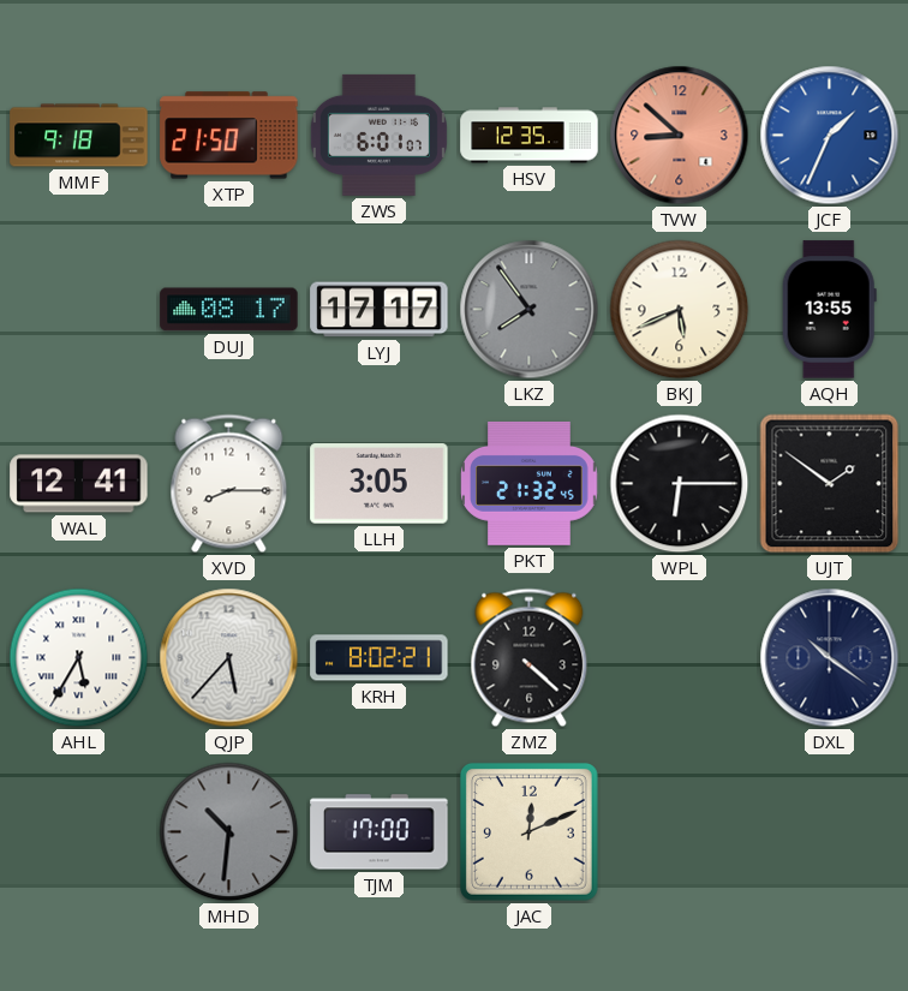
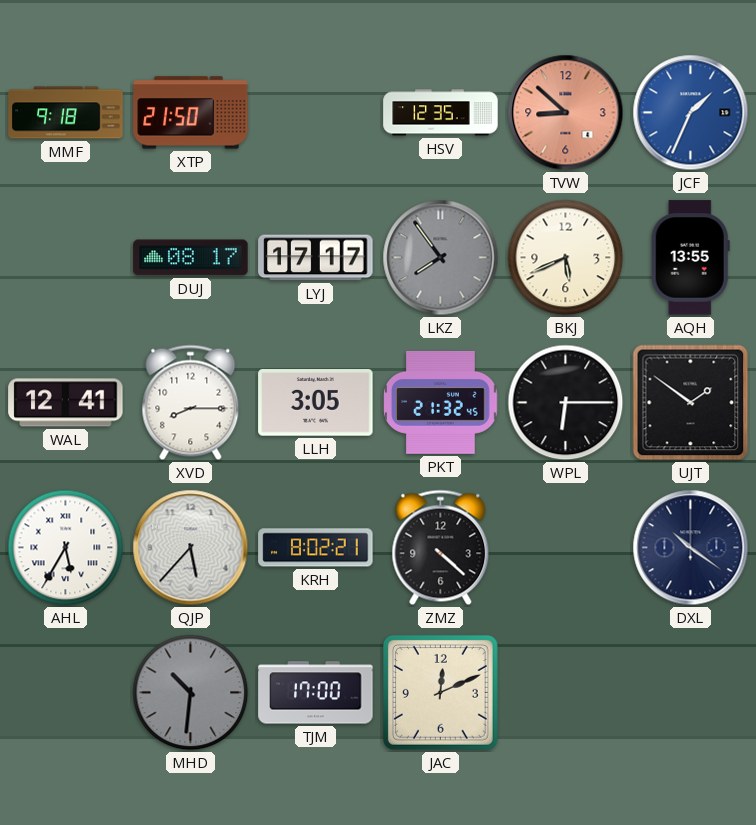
ZWS: 6:01 -> none
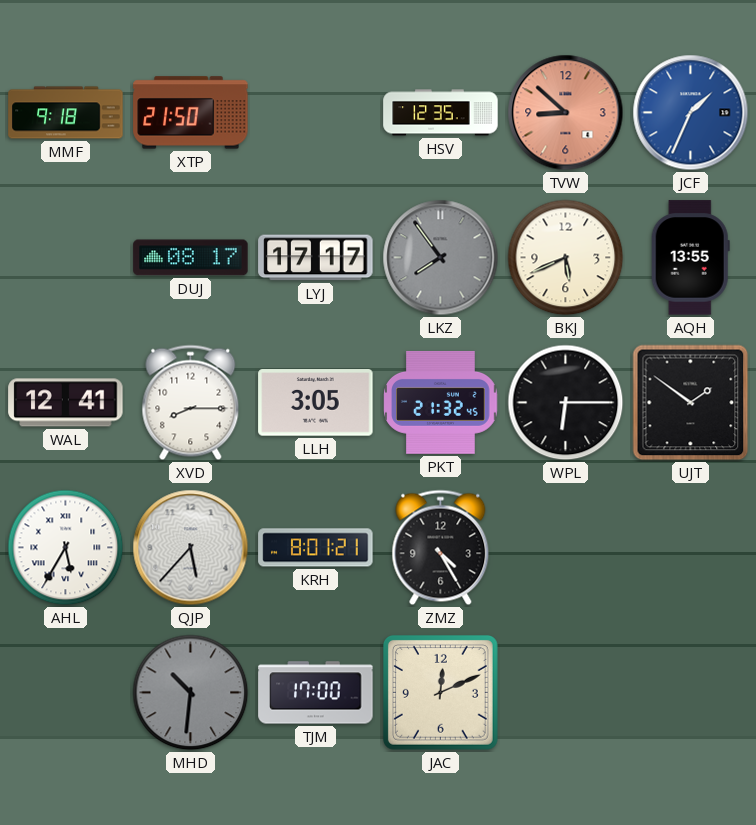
KRH: 8:02 -> 8:01
ZMZ: 4:22 -> 4:25
DXL: 10:21 -> none
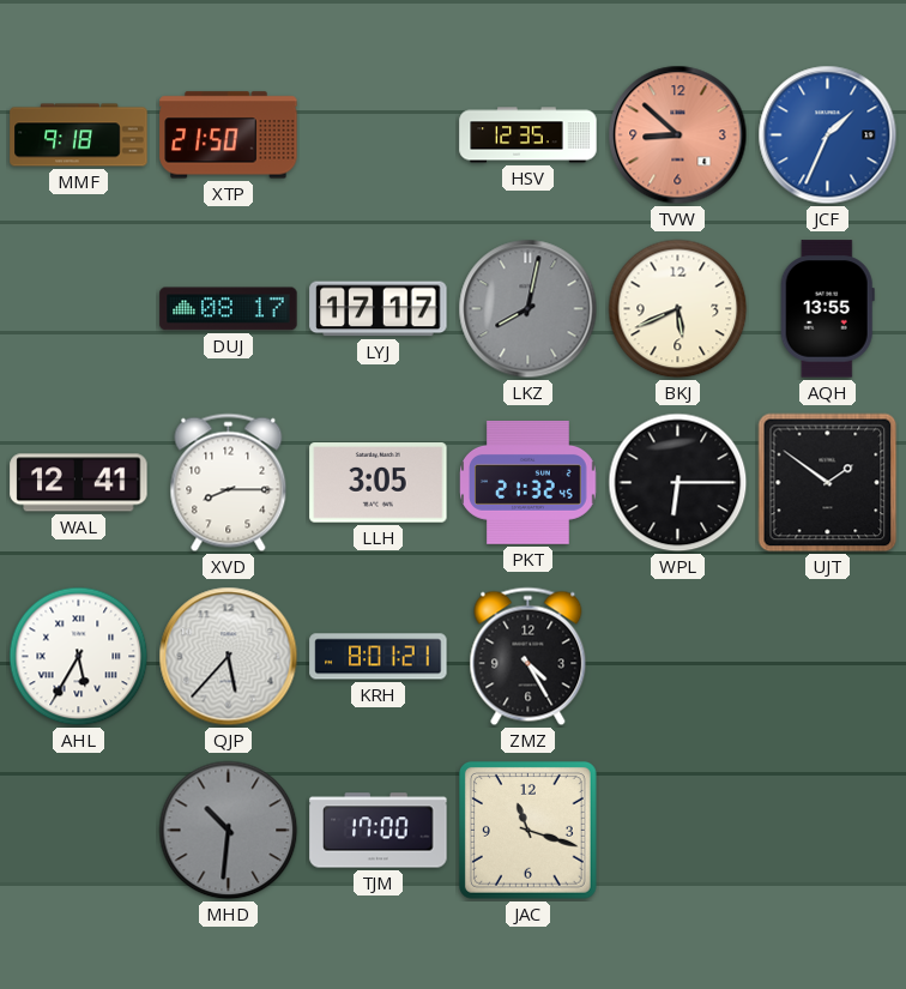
LKZ: 7:54 -> 8:02
JAC: 12:11 -> 11:18
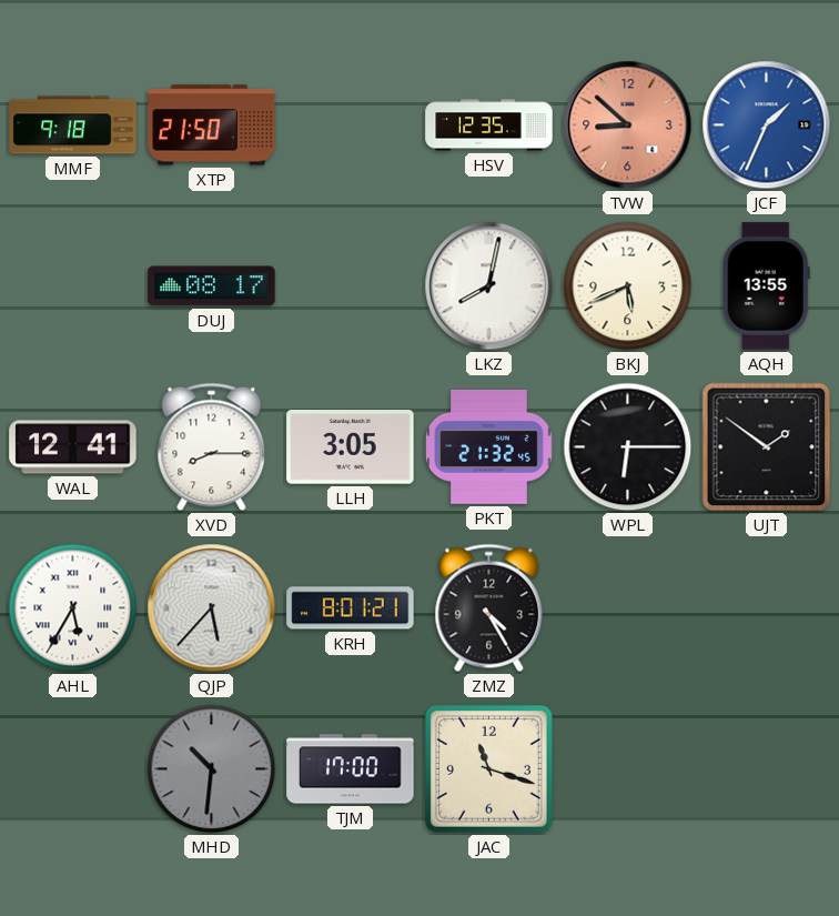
LYJ: 17:17 -> none
LKZ dial: grey -> white
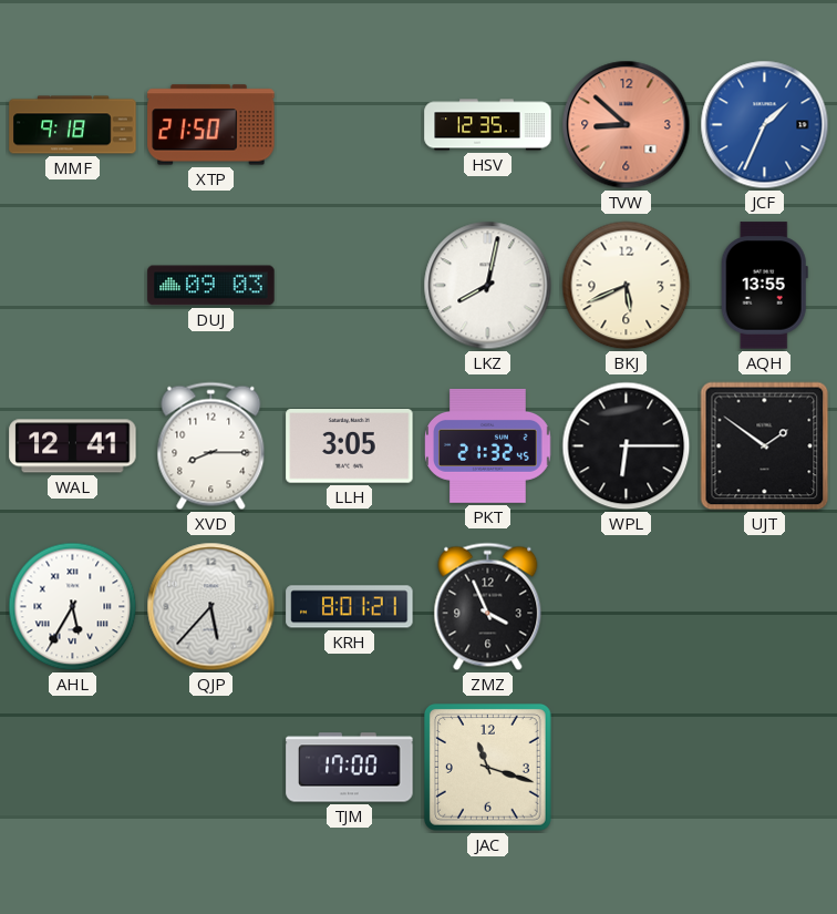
DUJ: 08:17 -> 09:03
ZMZ: 4:25 -> 3:56
MHD: 10:31 -> none
